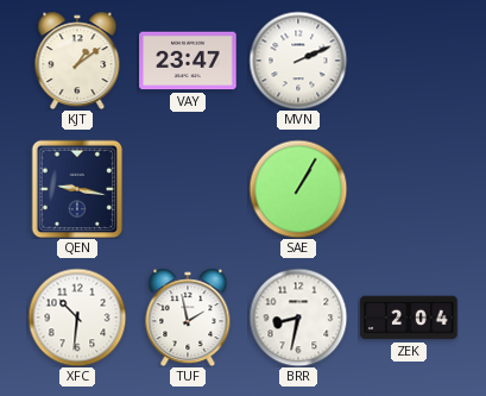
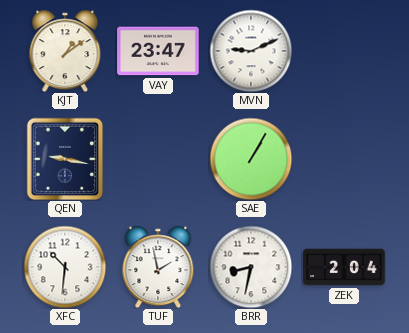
MVN: 2:11 -> 9:11
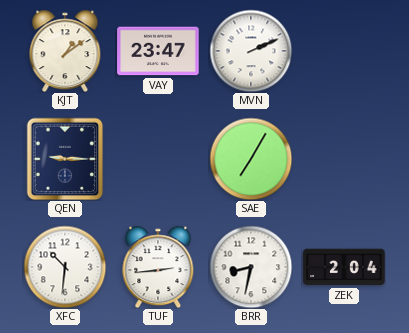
MVN: 9:11 -> 2:11
QEN: 9:17 -> 9:15
SAE: 1:05 -> 7:05
TUF: 1:58 -> 2:44
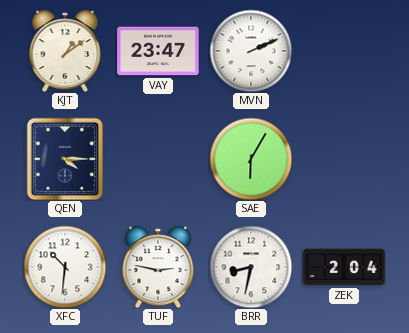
QEN: 9:15 -> 4:15
SAE: 7:05 -> 6:05
TUF: 2:44 -> 2:47
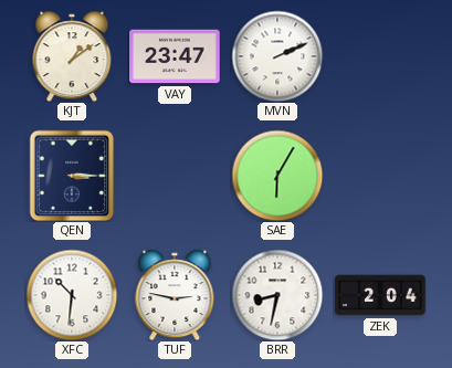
QEN: 4:15 -> 3:15
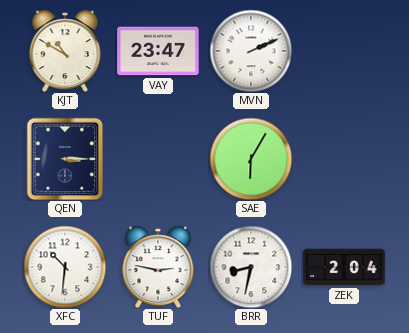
KJT: 1:09 -> 10:50
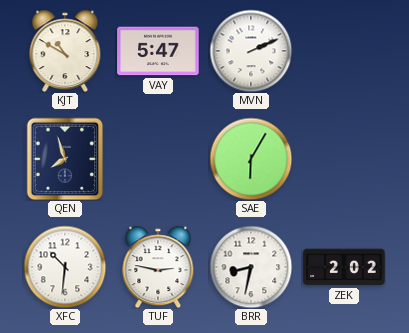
VAY: 23:47 -> 5:47
QEN: 3:15 -> 7:57
ZEK: 2:04 -> 2:02
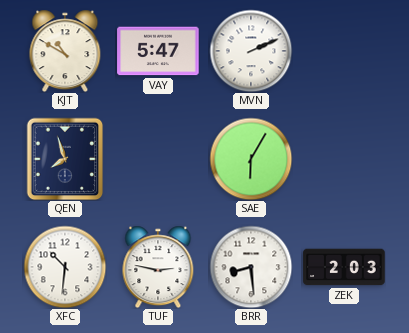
BRR: 8:32 -> 8:29
ZEK: 2:02 -> 2:03
